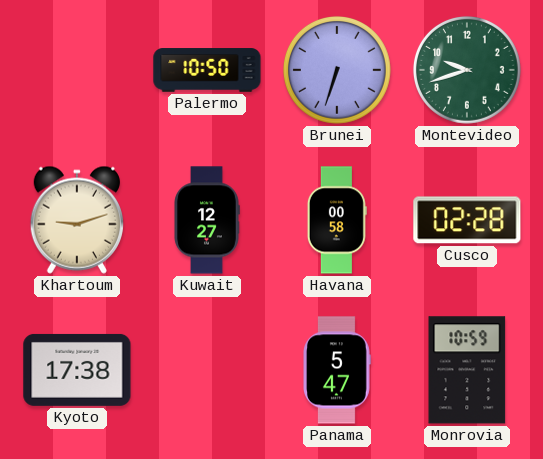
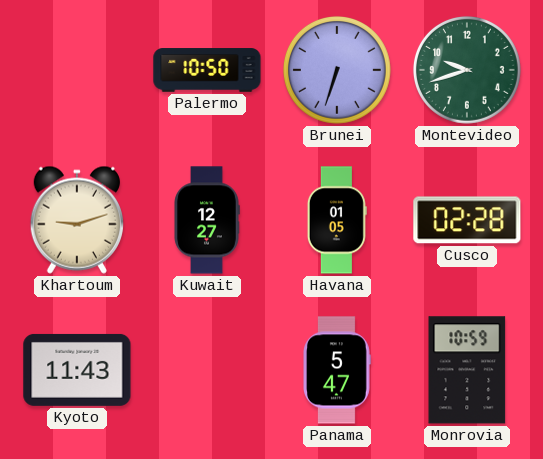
Havana: 00:58 -> 01:05
Kyoto: 17:38 -> 11:43
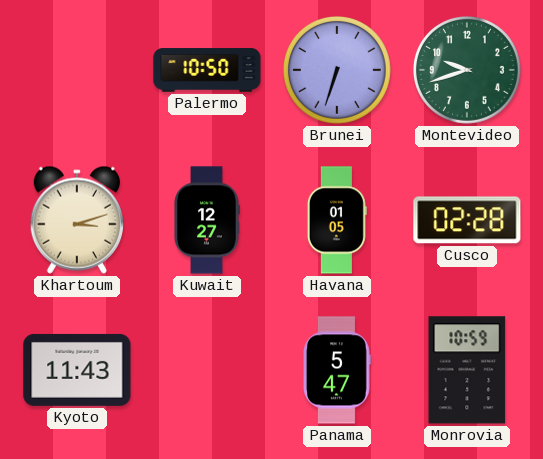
Khartoum: 9:12 -> 3:12
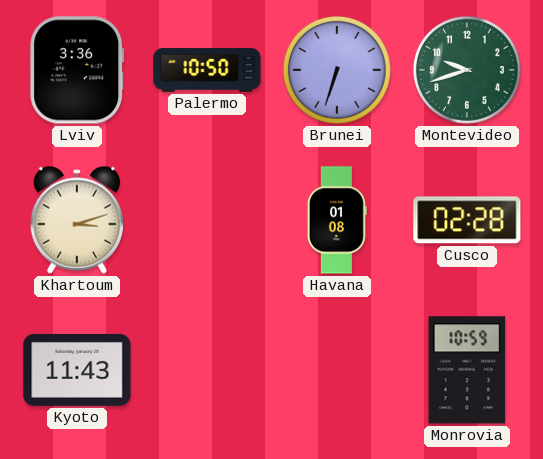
Lviv: none -> 3:36
Kuwait: 12:27 -> none
Havana: 01:05 -> 01:08
Panama: 5:47 -> none
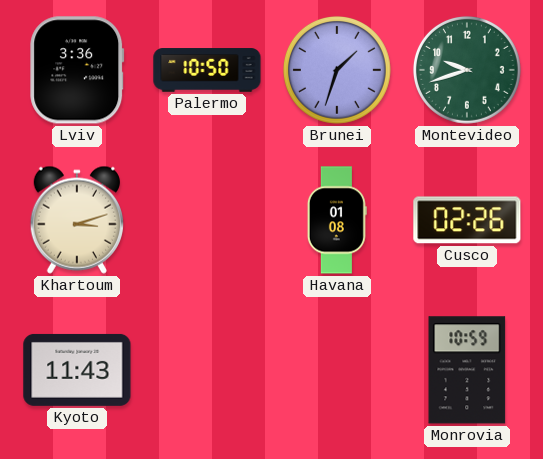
Brunei: 6:33 -> 1:33
Cusco: 02:28 -> 02:26
